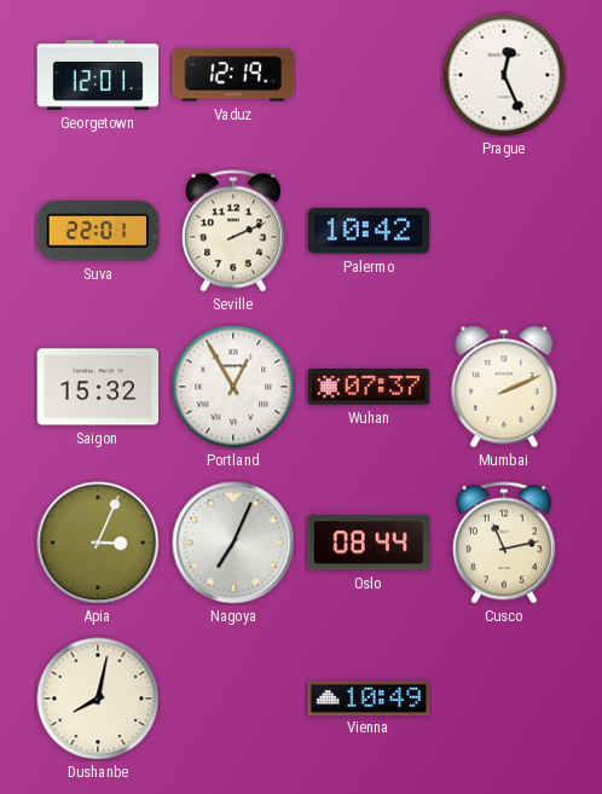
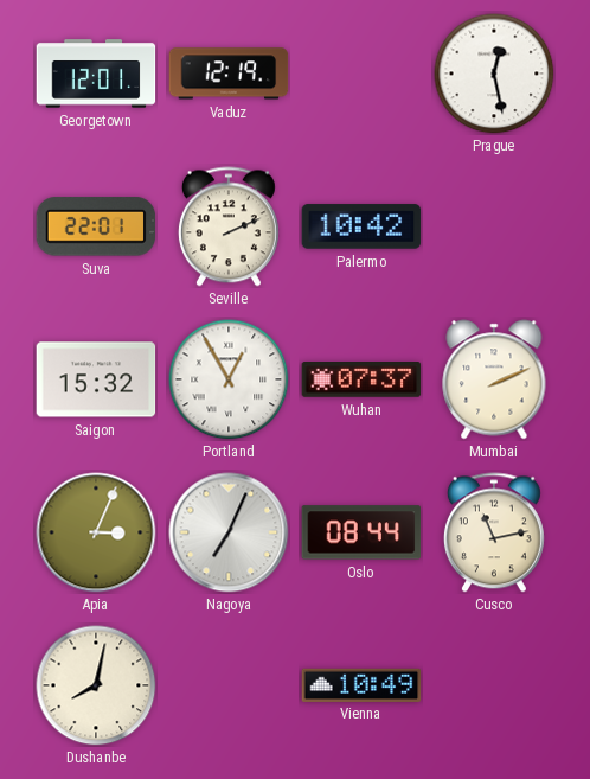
Prague: 12:26 -> 12:28
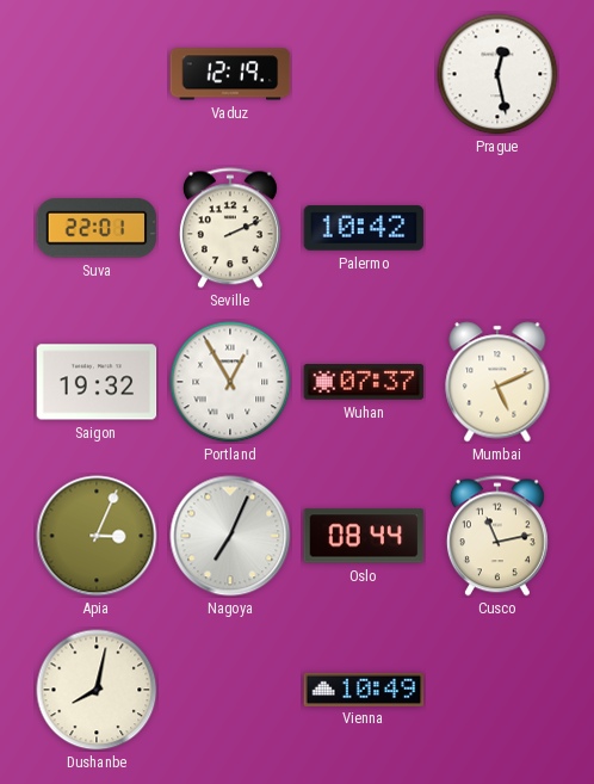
Georgetown: 12:01 -> none
Saigon: 15:32 -> 19:32
Mumbai: 2:11 -> 5:11
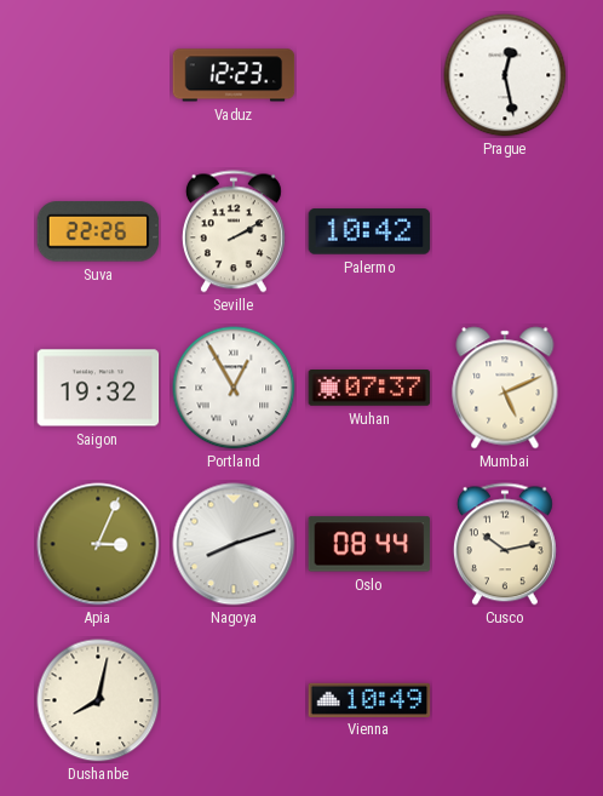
Vaduz: 12:19 -> 12:23
Suva: 22:01 -> 22:26
Seville: 2:11 -> 2:10
Nagoya: 7:04 -> 8:12
Cusco: 11:13 -> 10:13
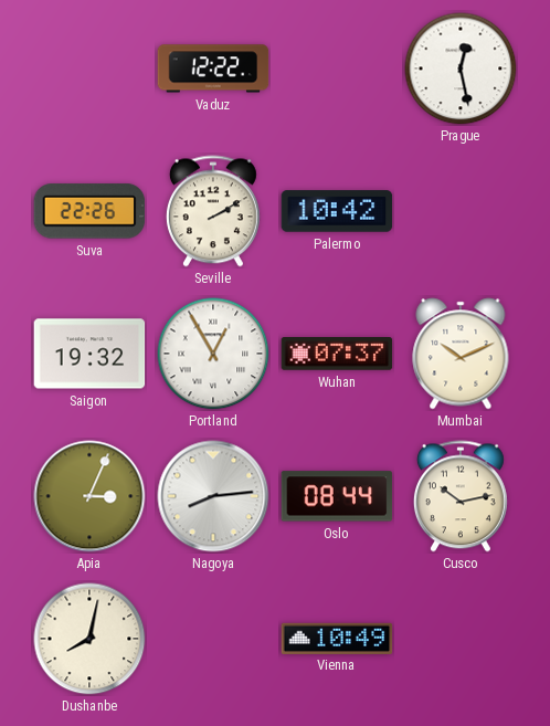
Vaduz: 12:23 -> 12:22
Mumbai: 5:11 -> 10:11
Nagoya: 8:12 -> 8:14
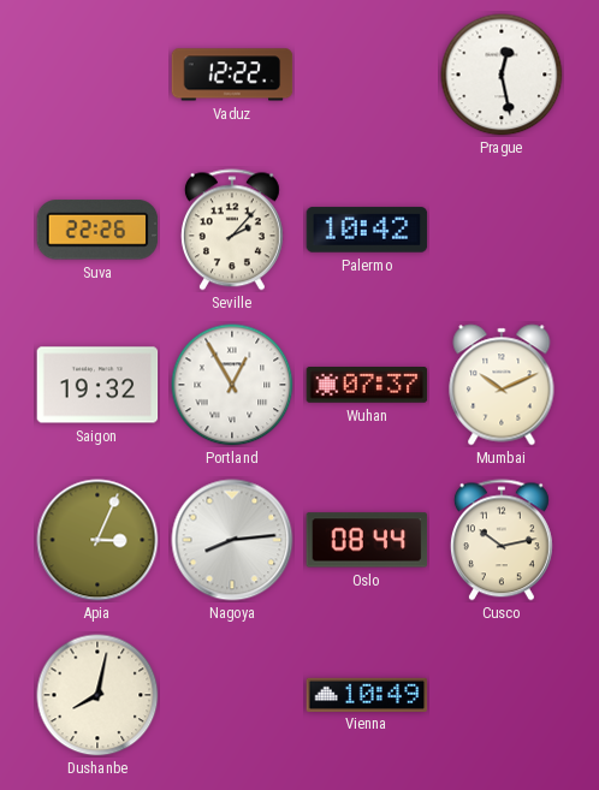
Seville: 2:10 -> 2:07
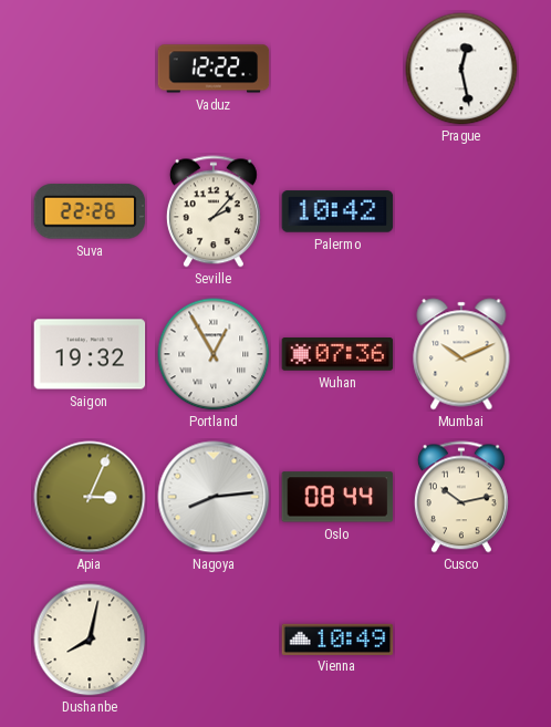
Wuhan: 07:37 -> 07:36
